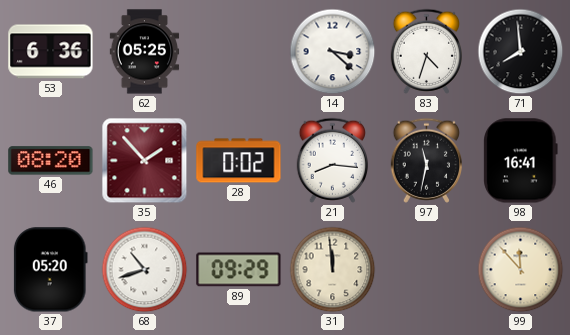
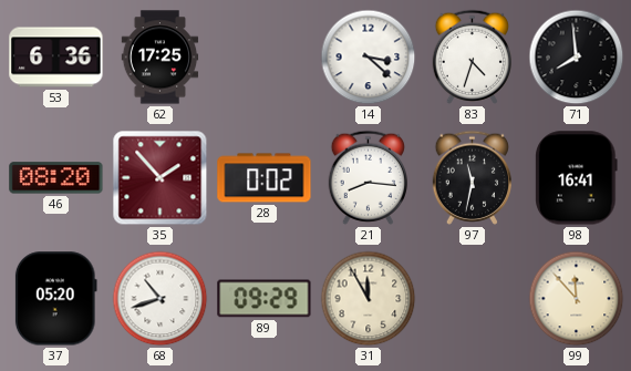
62: 05:25 -> 17:25
31: 11:59 -> 11:55
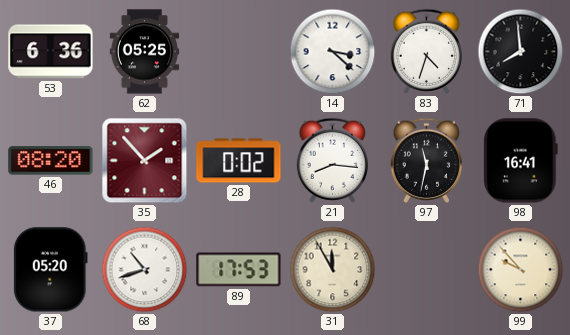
62: 17:25 -> 05:25
89: 09:29 -> 17:53
99: 11:53 -> 9:53
